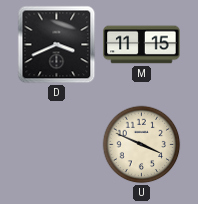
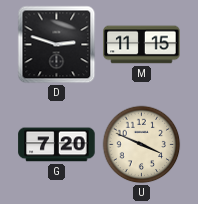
D: 3:41 -> 2:48
G: none -> 7:20
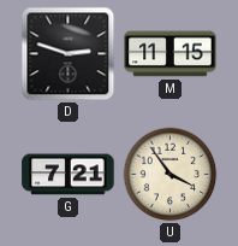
G: 7:20 -> 7:21
U: 3:49 -> 3:54
